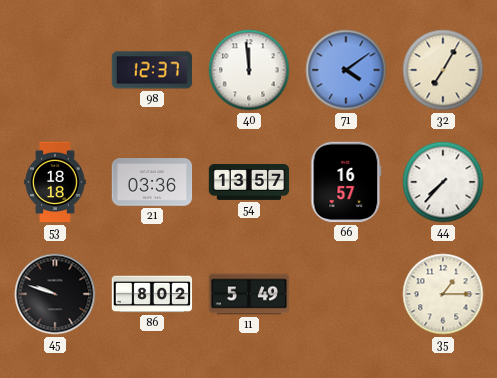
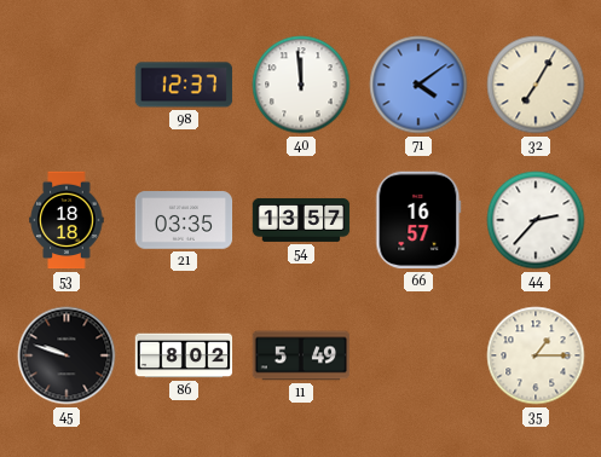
21: 03:36 -> 03:35
44: 7:37 -> 2:37
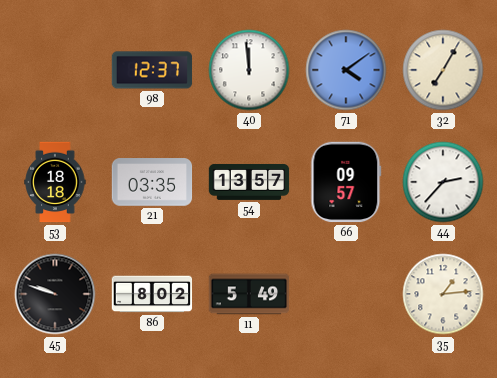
66: 16:57 -> 09:57
35: 1:15 -> 1:14
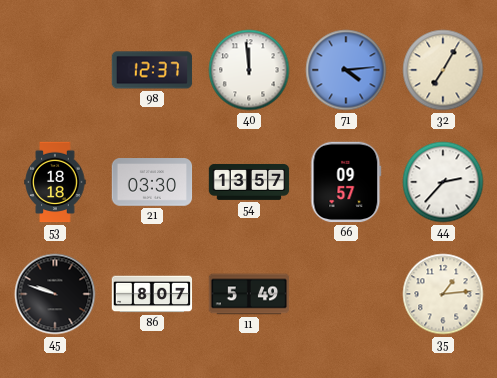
71: 4:09 -> 4:14
21: 03:35 -> 03:30
86: 8:02 -> 8:07
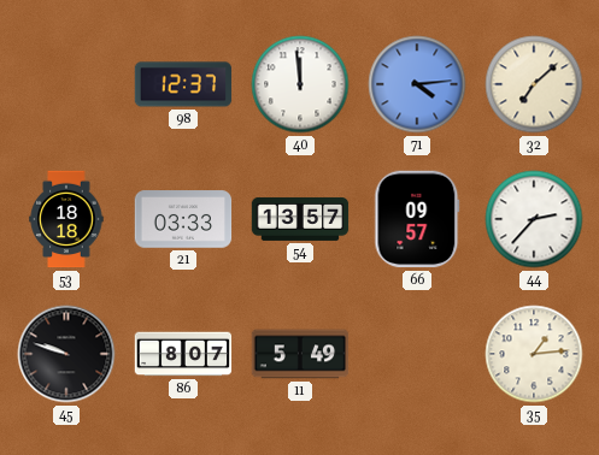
32: 7:05 -> 7:08
21: 03:30 -> 03:33
